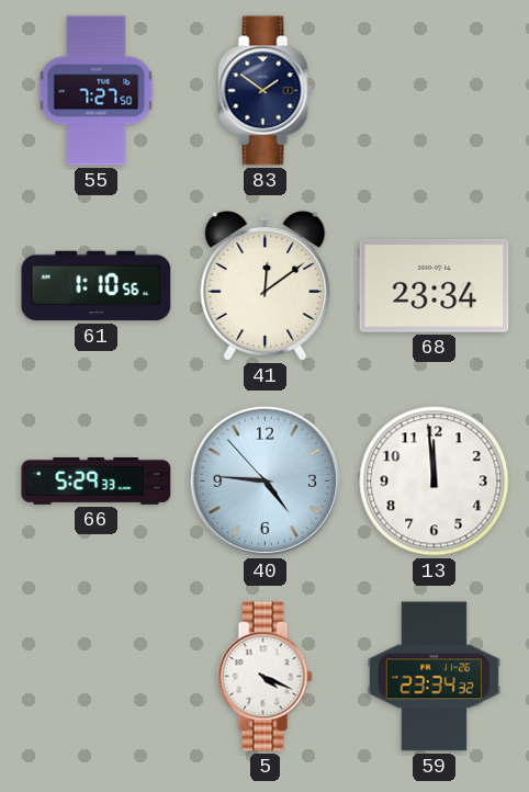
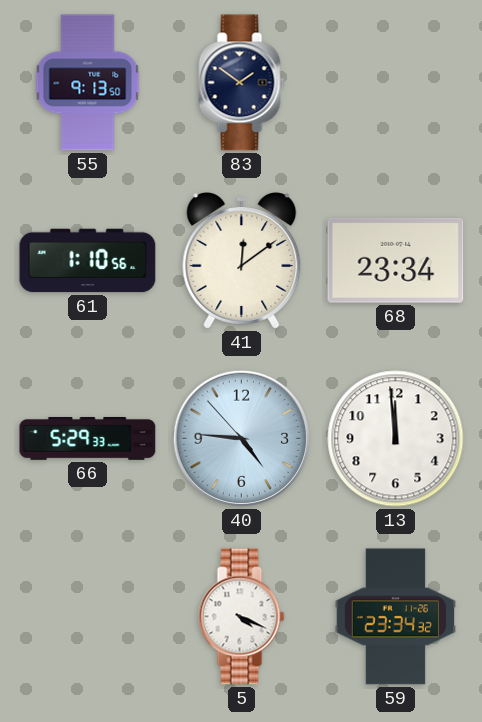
55: 7:27 -> 9:13
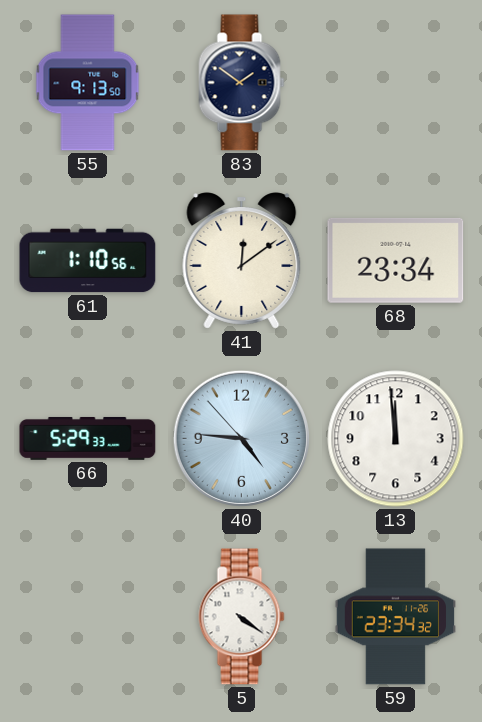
5: 4:19 -> 4:21
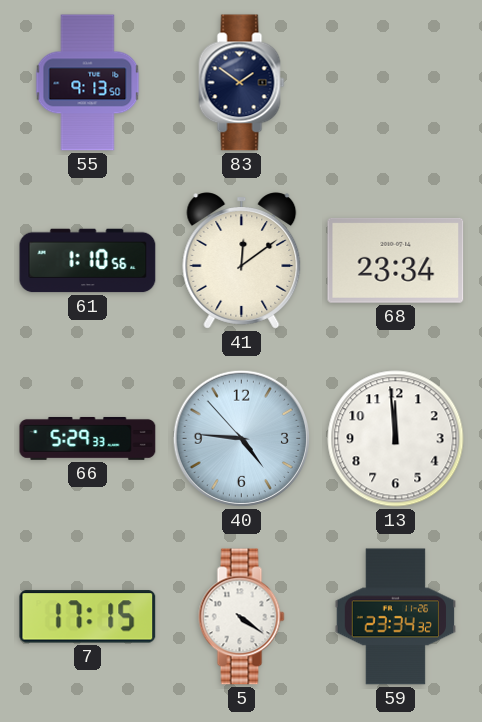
7: none -> 17:15
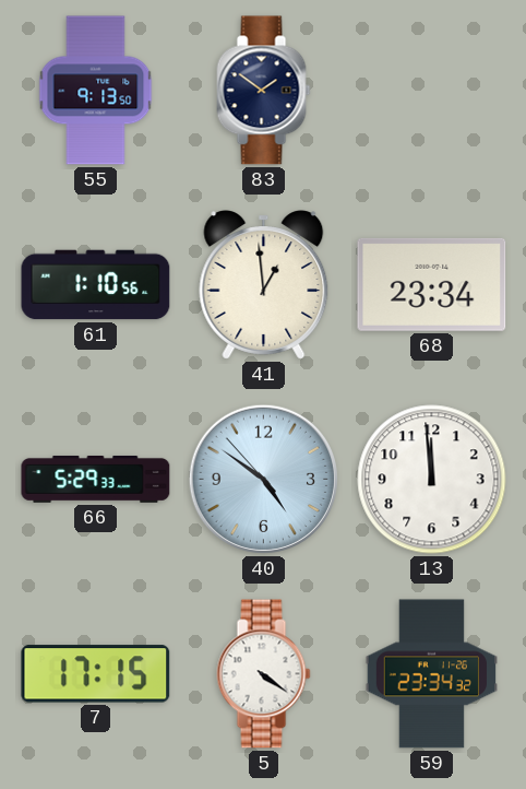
41: 12:09 -> 12:59
40: 4:45 -> 4:50
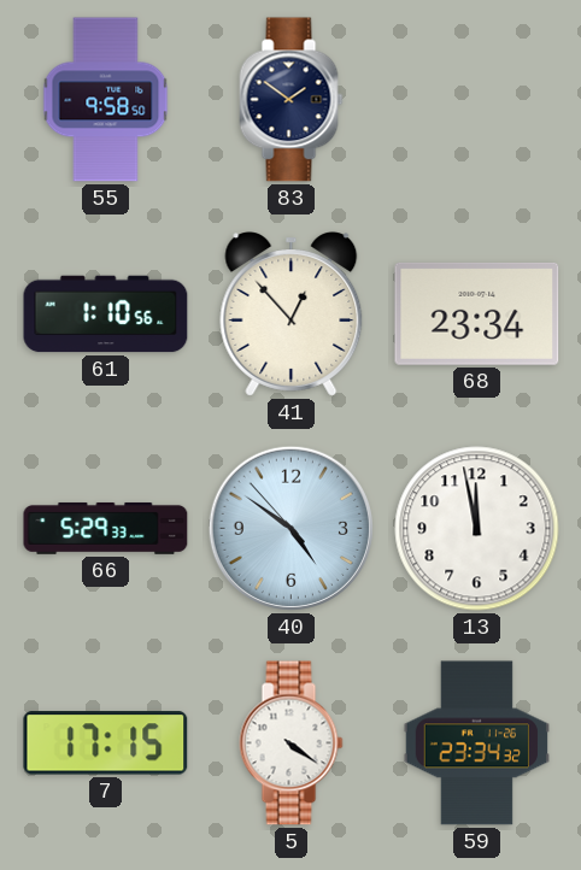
55: 9:13 -> 9:58
41: 12:59 -> 12:53
13: 11:59 -> 11:58
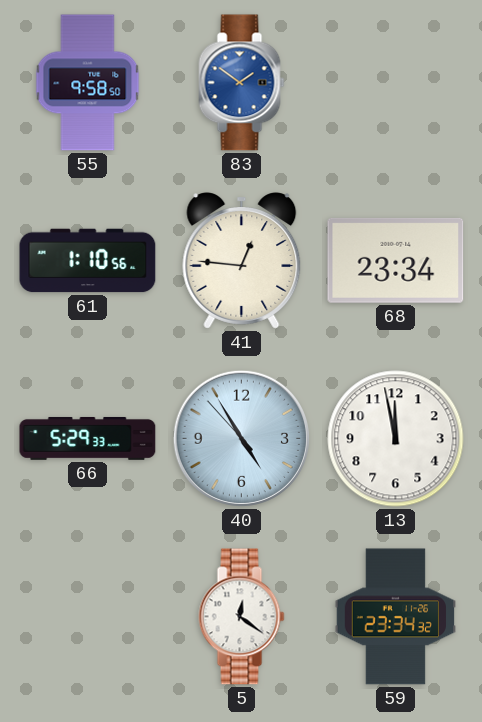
83 dial: navy -> blue
41: 12:53 -> 12:46
40: 4:50 -> 4:54
7: 17:15 -> none
5: 4:21 -> 12:21
